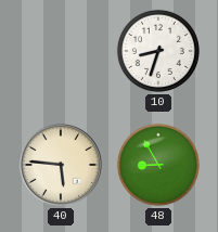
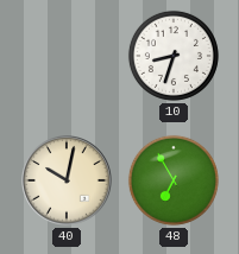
40: 5:46 -> 10:02
48: 8:55 -> 6:55
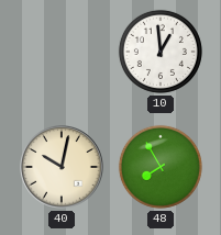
10: 8:33 -> 12:59
48: 6:55 -> 7:55
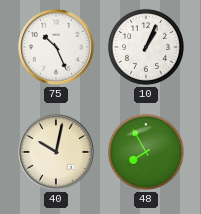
75: none -> 10:26
10: 12:59 -> 1:04
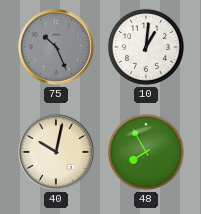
75 dial: white -> grey
10: 1:04 -> 1:01
